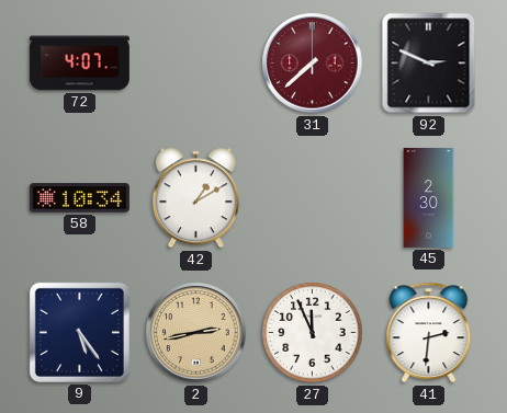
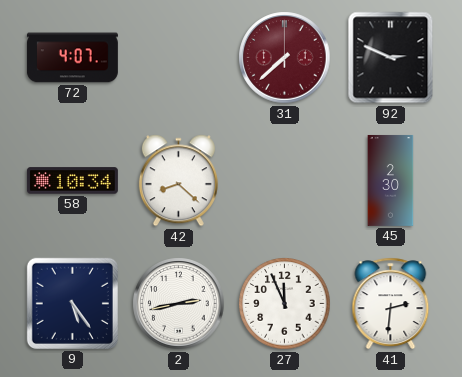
42: 1:10 -> 8:22
2 dial: champagne -> white
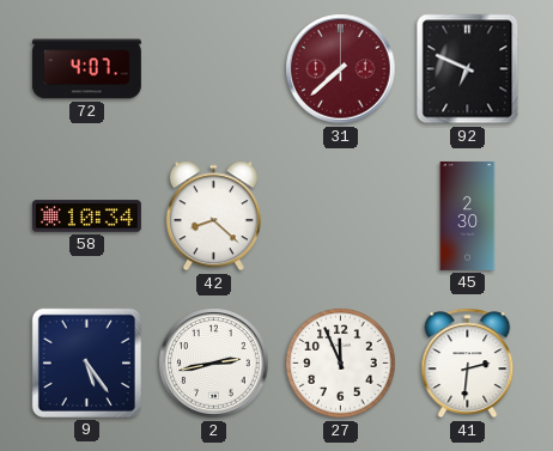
92: 2:49 -> 6:49
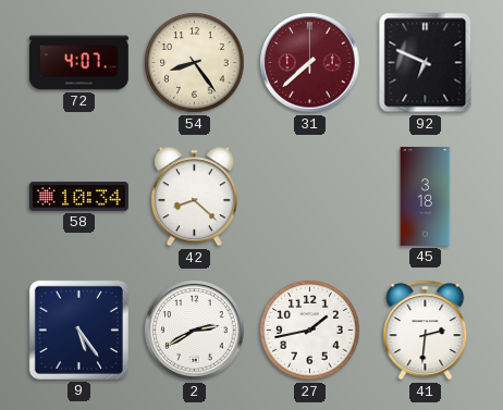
54: none -> 8:24
45: 2:30 -> 3:18
2: 2:43 -> 2:40
27: 11:56 -> 1:43
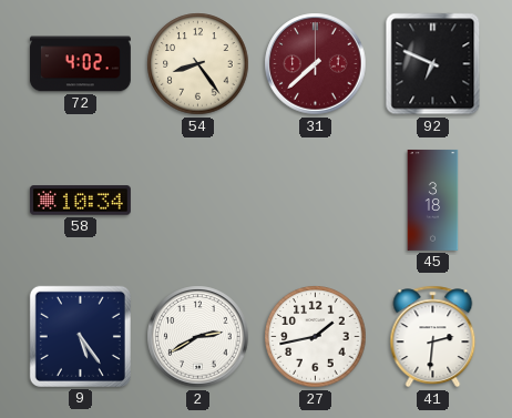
72: 4:07 -> 4:02
42: 8:22 -> none
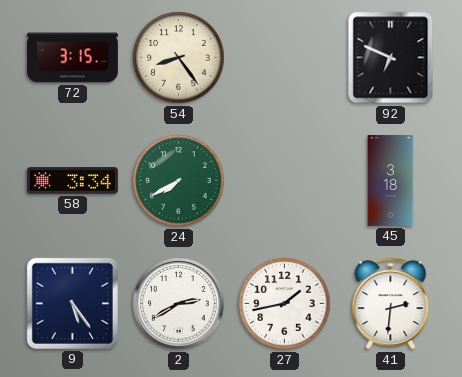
72: 4:02 -> 3:15
31: 7:38 -> none
58: 10:34 -> 3:34
24: none -> 7:40
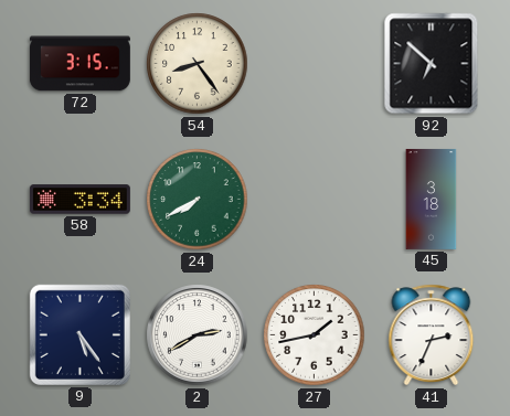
92: 6:49 -> 6:52
41: 2:31 -> 2:34
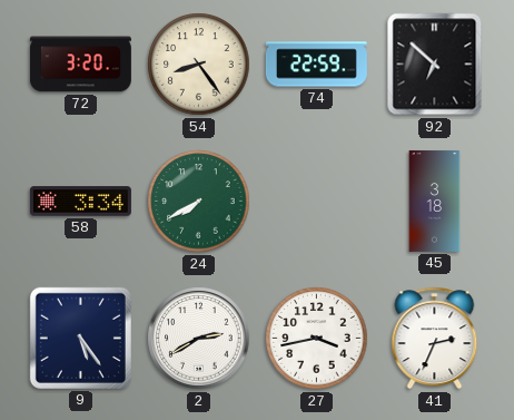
72: 3:15 -> 3:20
74: none -> 22:59
27: 1:43 -> 3:43
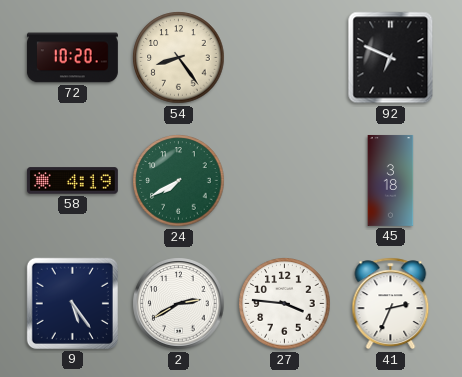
72: 3:20 -> 10:20
74: 22:59 -> none
92: 6:52 -> 6:49
58: 3:34 -> 4:19
27: 3:43 -> 3:46
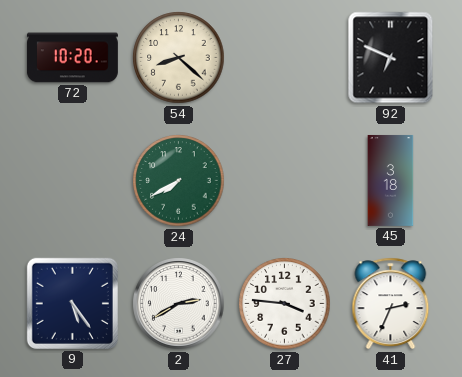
54: 8:24 -> 8:22
58: 4:19 -> none
